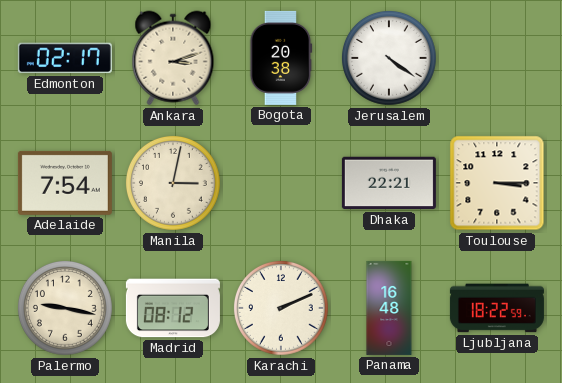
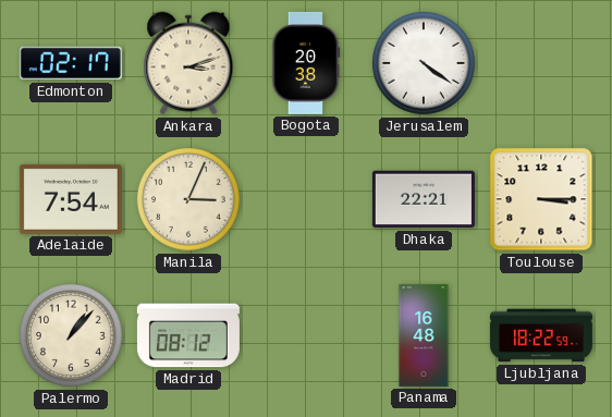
Manila: 3:02 -> 3:04
Palermo: 9:17 -> 1:07
Karachi: 2:11 -> none
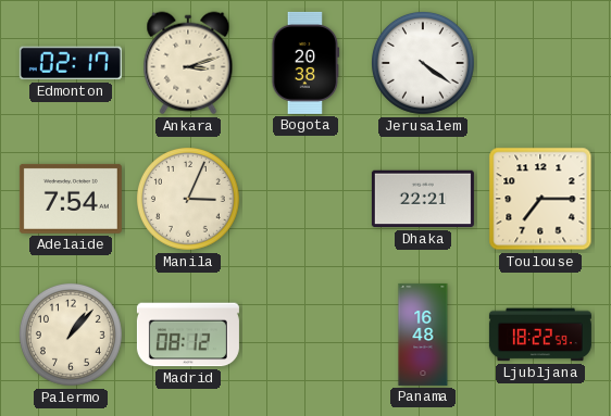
Toulouse: 3:15 -> 7:15
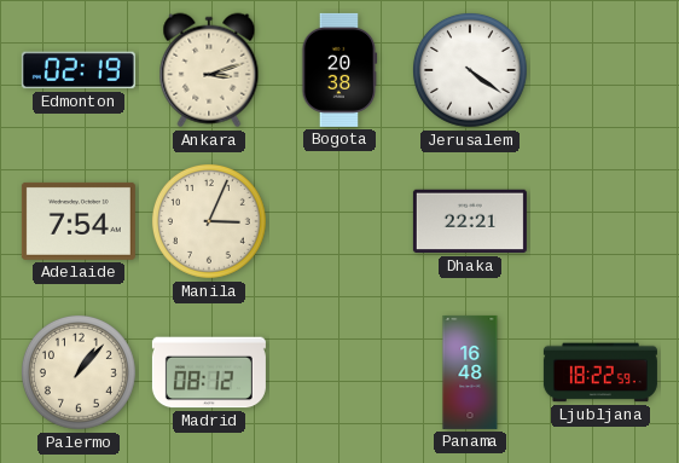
Edmonton: 02:17 -> 02:19
Toulouse: 7:15 -> none
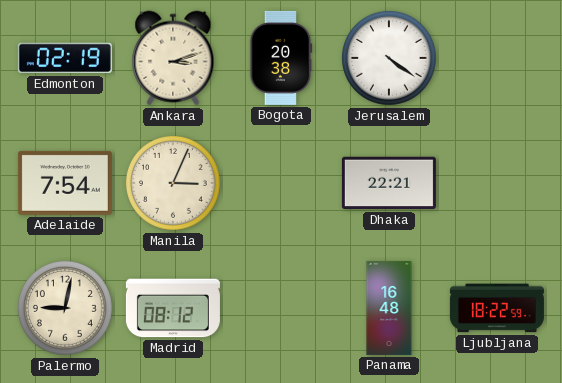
Palermo: 1:07 -> 9:02
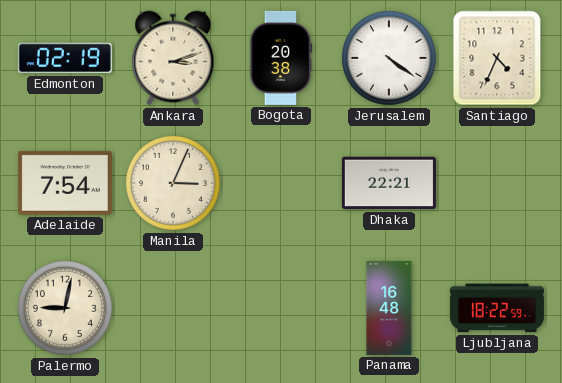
Santiago: none -> 4:34
Madrid: 08:12 -> none
